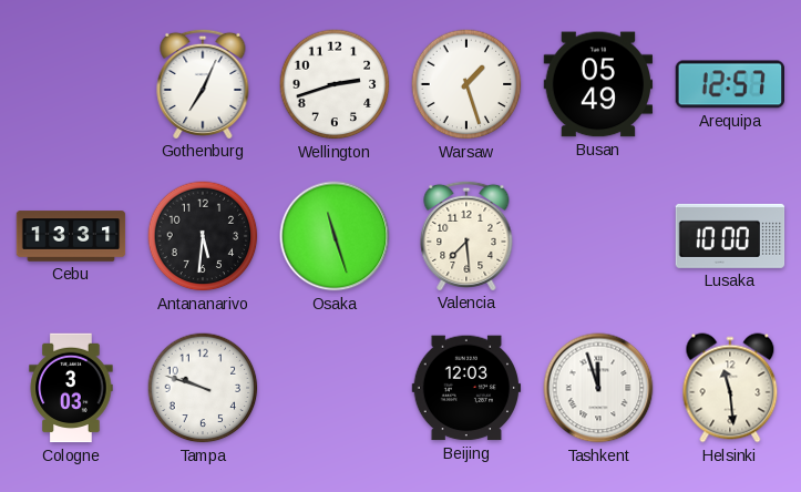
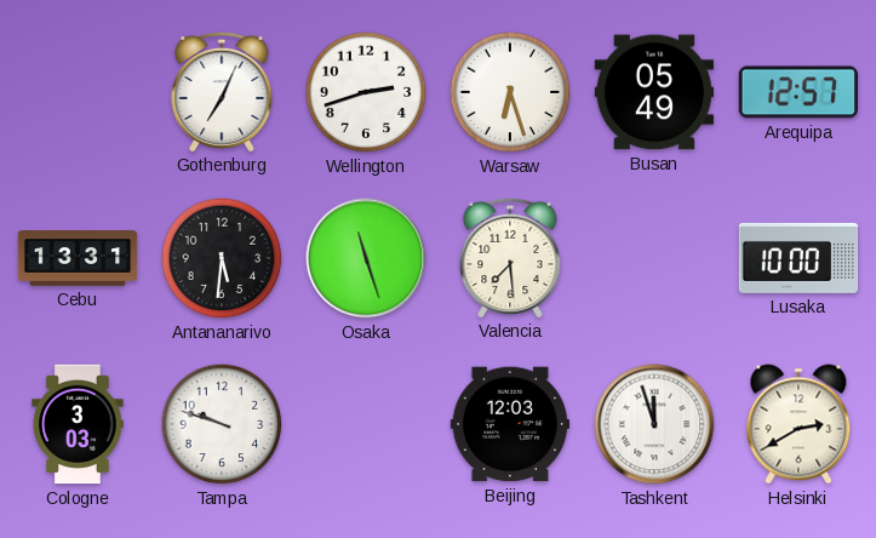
Warsaw: 1:27 -> 6:27
Helsinki: 11:29 -> 2:40
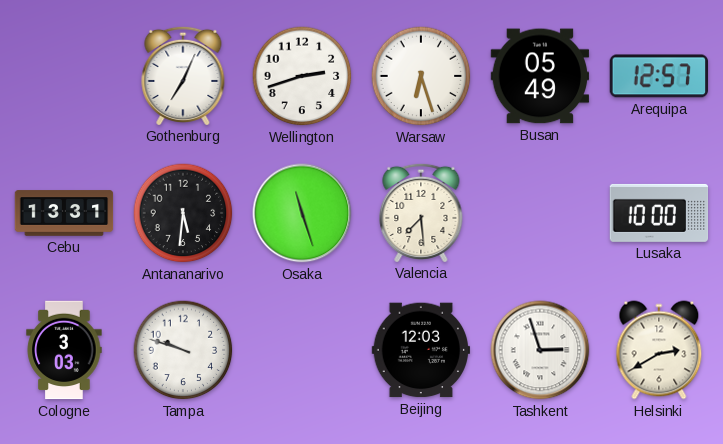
Tashkent: 11:57 -> 2:57
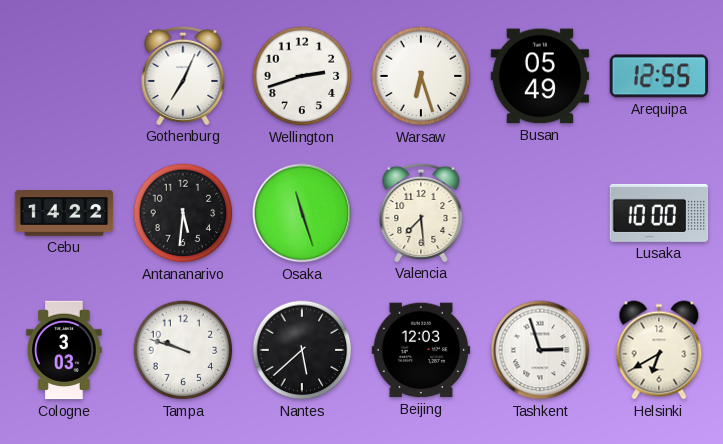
Arequipa: 12:57 -> 12:55
Cebu: 13:31 -> 14:22
Nantes: none -> 5:38
Helsinki: 2:40 -> 6:40
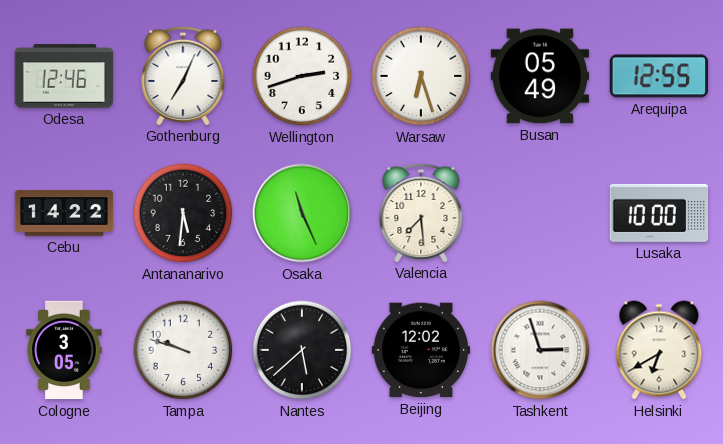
Odesa: none -> 12:46
Osaka: 11:27 -> 11:26
Cologne: 3:03 -> 3:05
Beijing: 12:03 -> 12:02
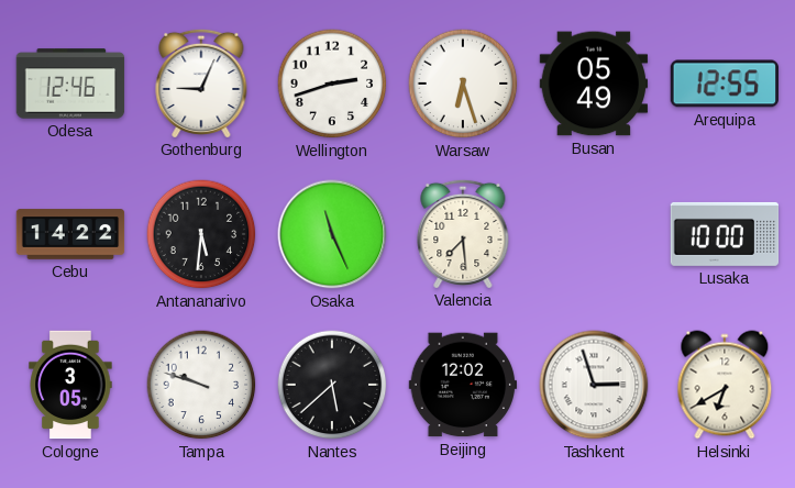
Gothenburg: 7:04 -> 9:04
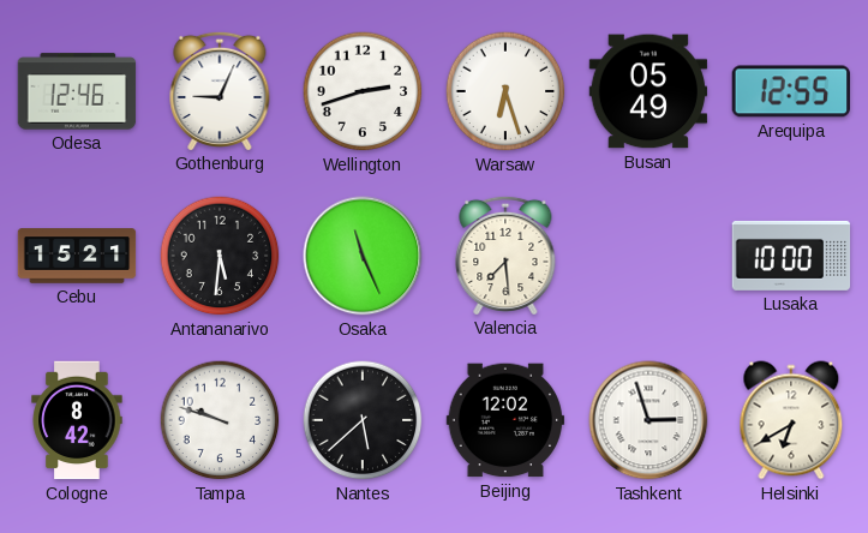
Cebu: 14:22 -> 15:21
Cologne: 3:05 -> 8:42
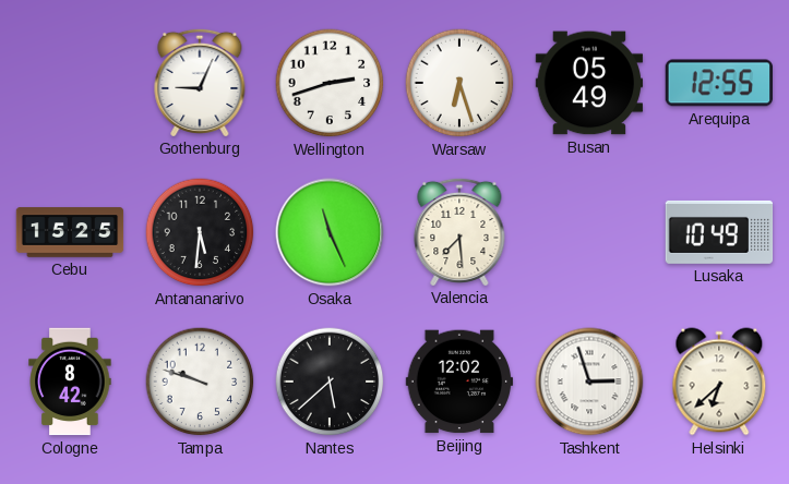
Odesa: 12:46 -> none
Cebu: 15:21 -> 15:25
Lusaka: 10:00 -> 10:49
Helsinki: 6:40 -> 6:38
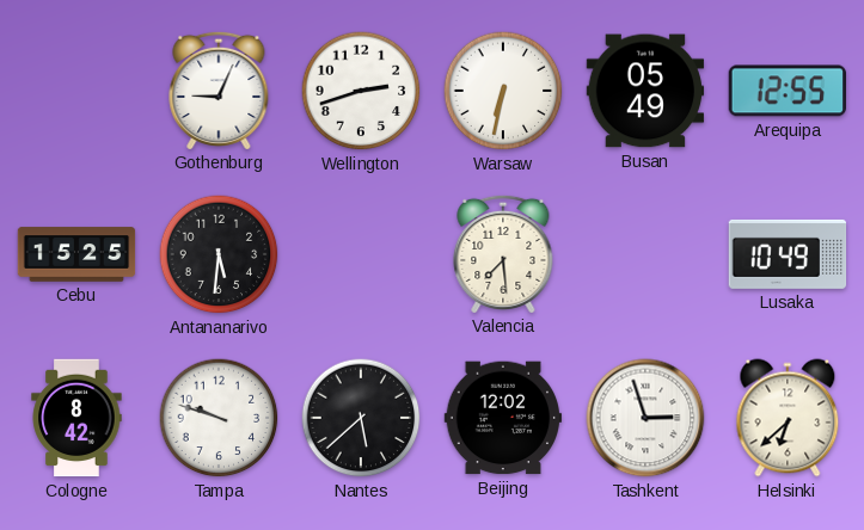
Warsaw: 6:27 -> 6:32
Osaka: 11:26 -> none
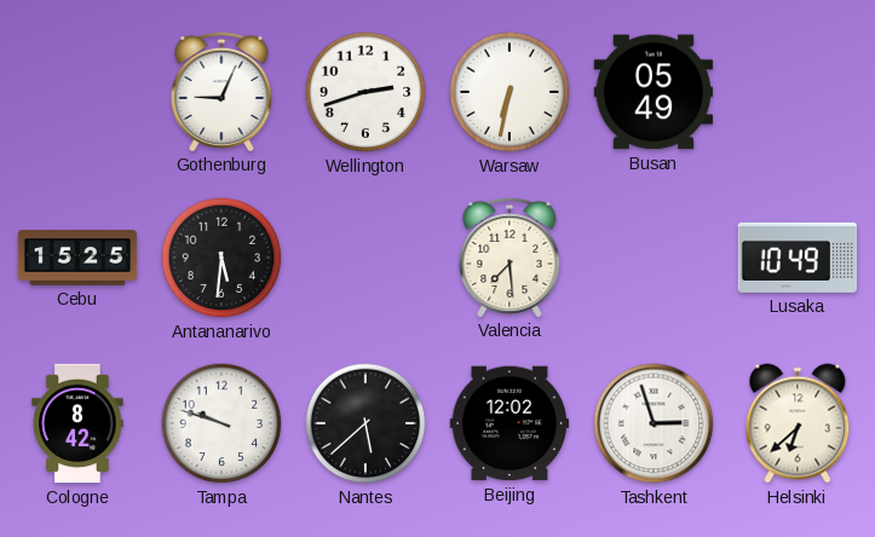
Arequipa: 12:55 -> none
